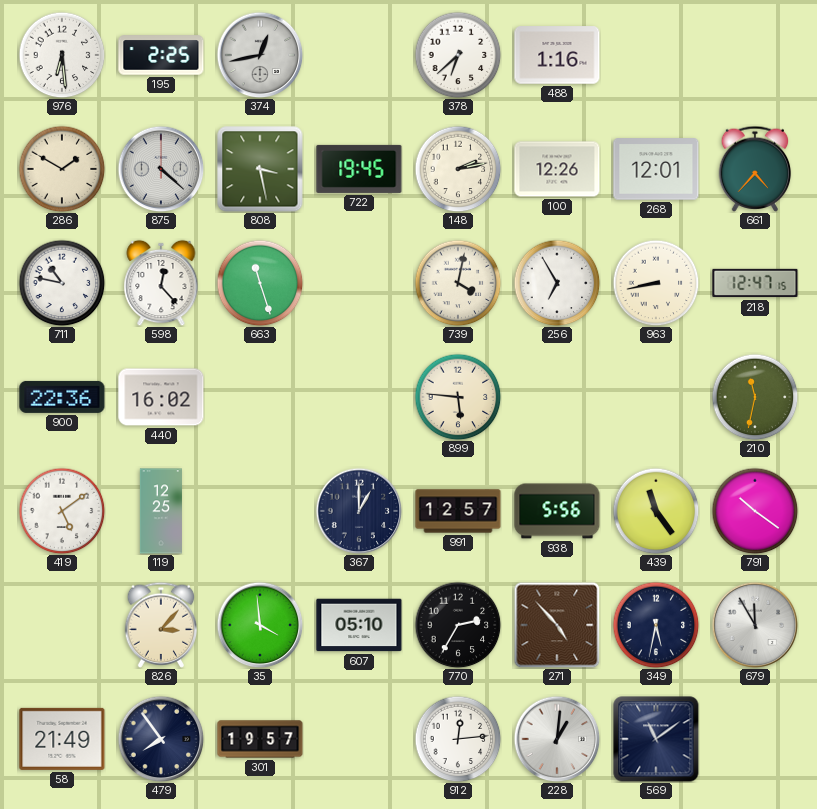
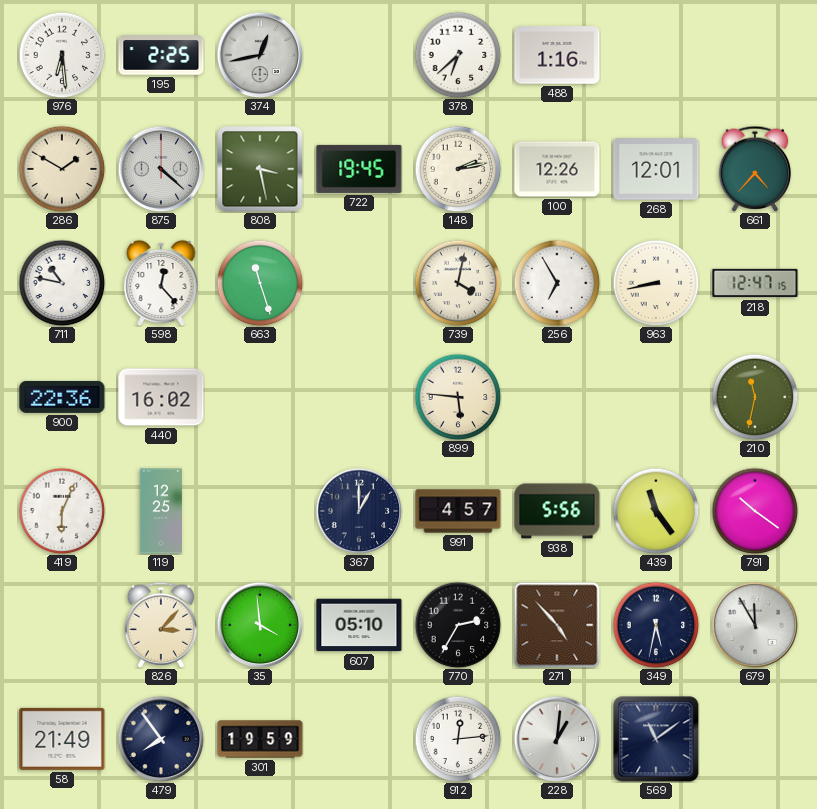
419: 5:09 -> 6:04
991: 12:57 -> 4:57
301: 19:57 -> 19:59
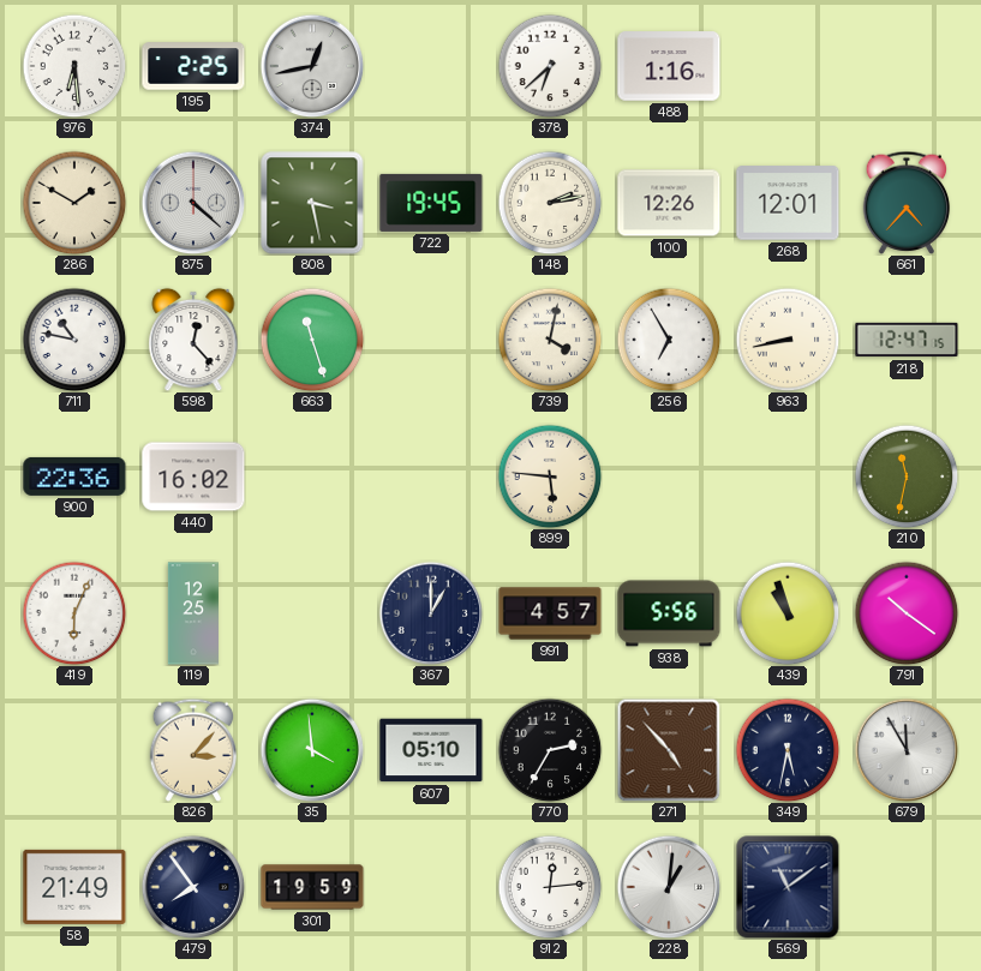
439: 11:24 -> 10:57
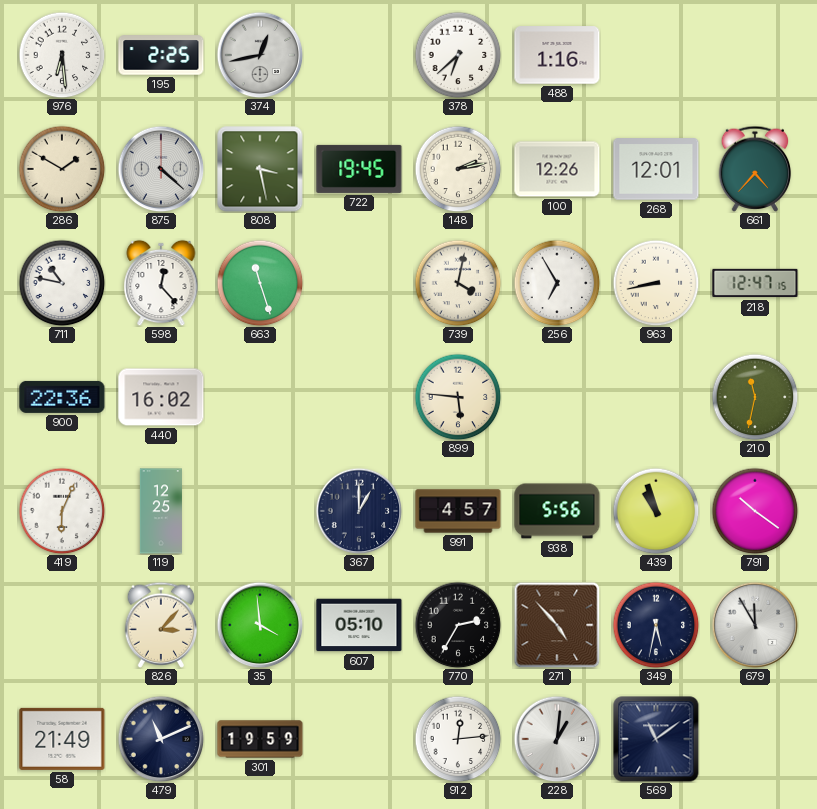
479: 7:54 -> 11:11
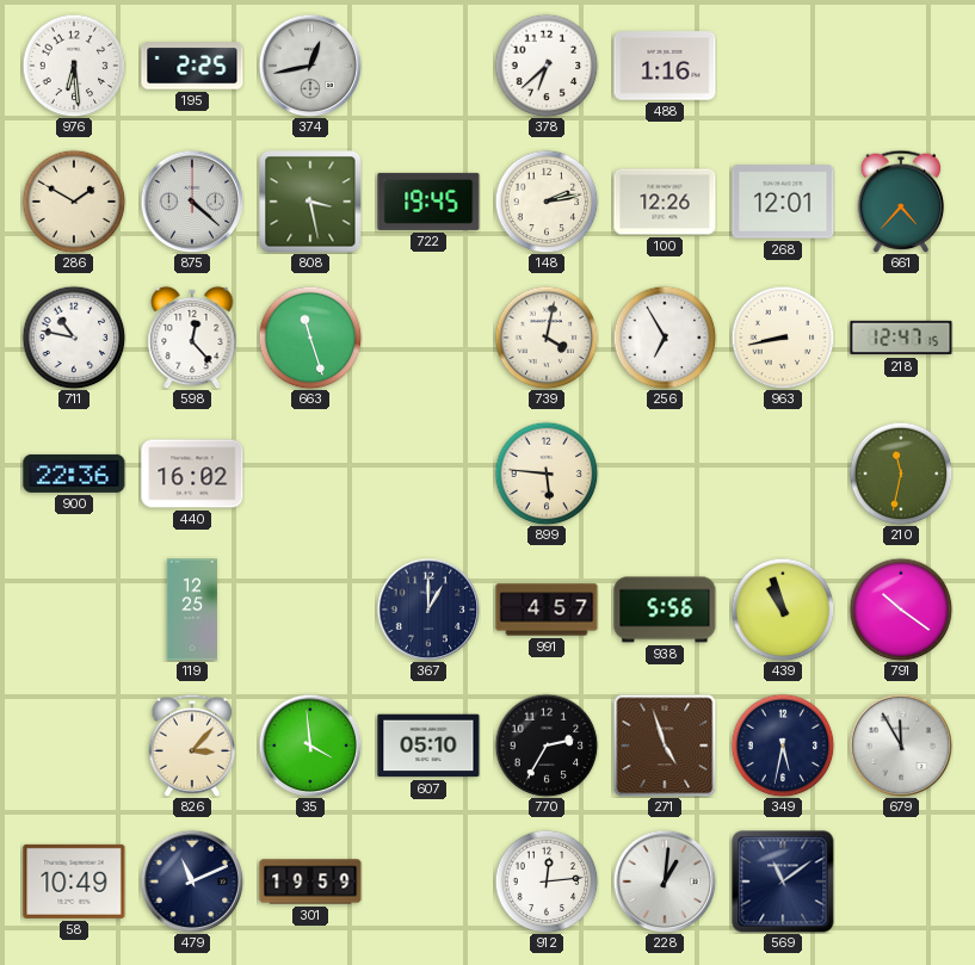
419: 6:04 -> none
271: 4:53 -> 4:57
58: 21:49 -> 10:49
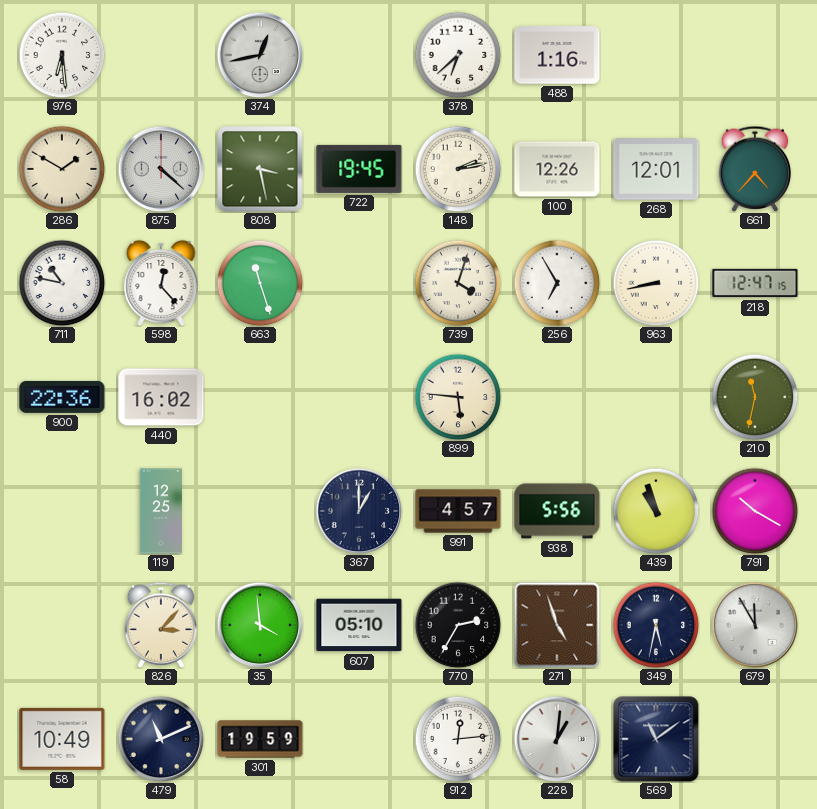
195: 2:25 -> none
739: 4:02 -> 4:03
791: 10:21 -> 10:20
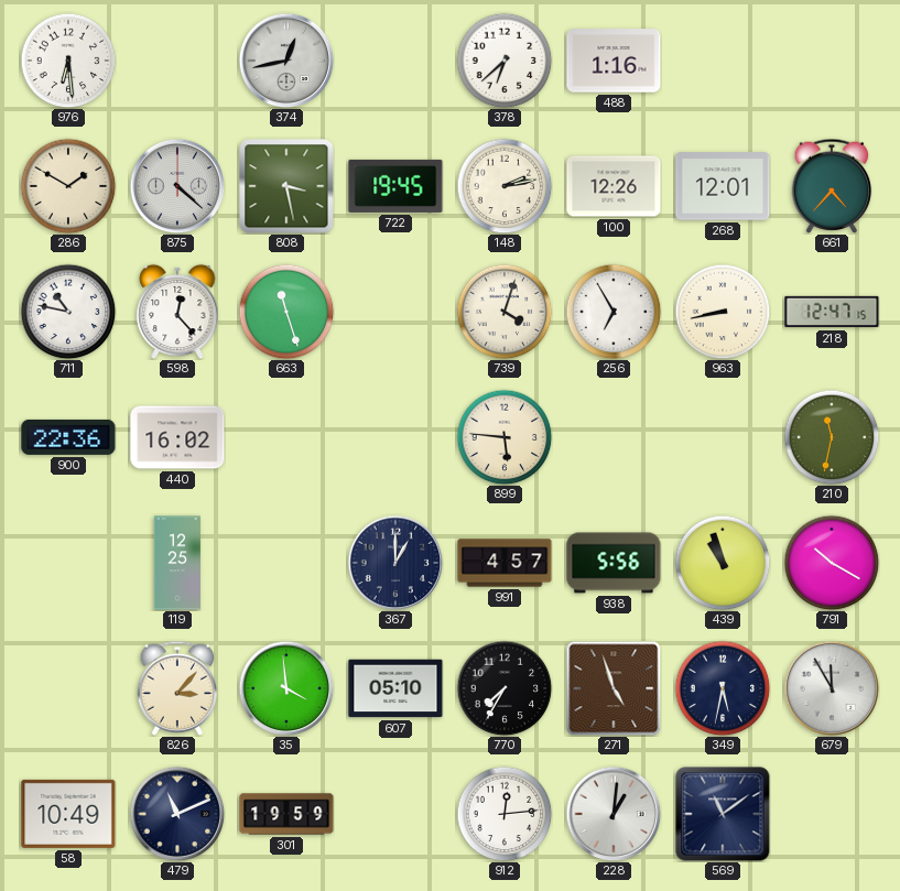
770: 2:35 -> 7:35
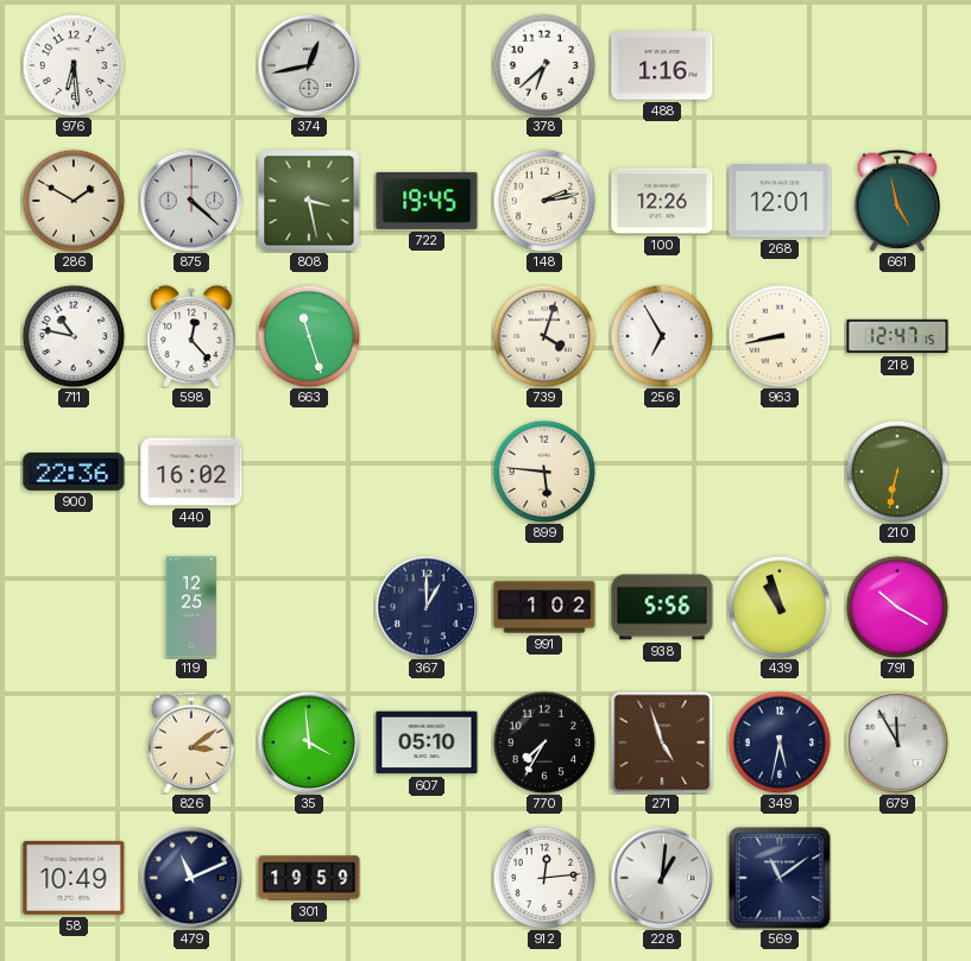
661: 4:37 -> 4:58
210: 11:32 -> 6:32
991: 4:57 -> 1:02
826: 3:07 -> 3:09
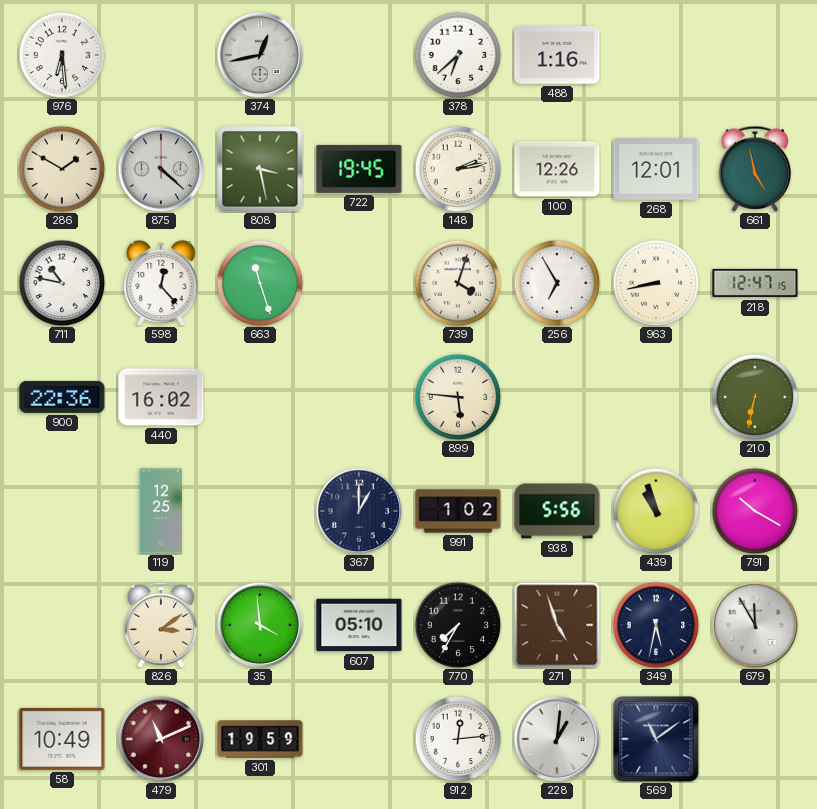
479 dial: navy -> burgundy
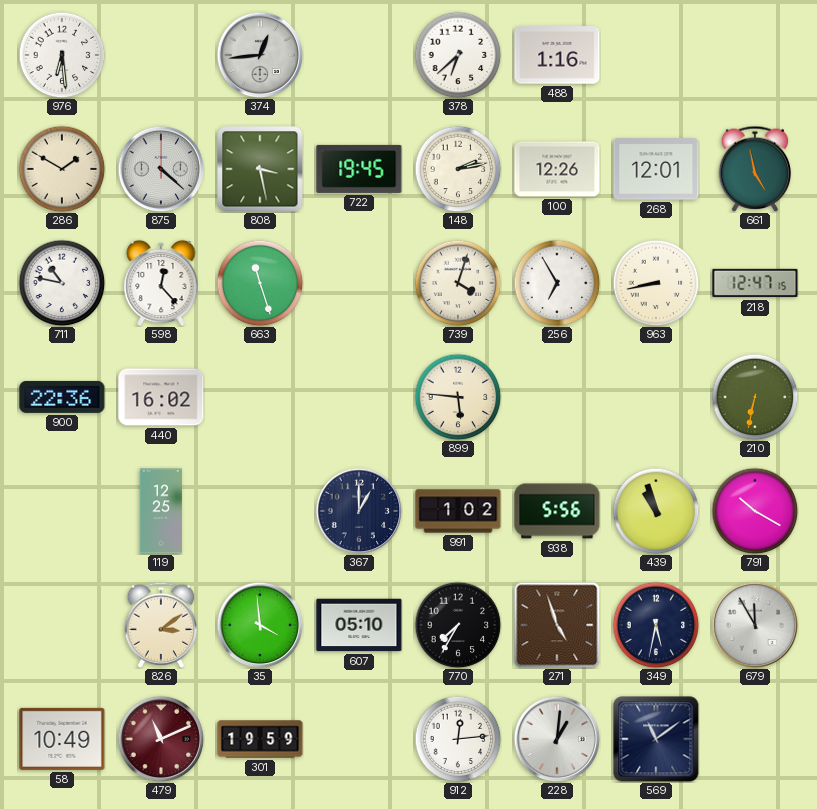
374: 12:43 -> 12:44
